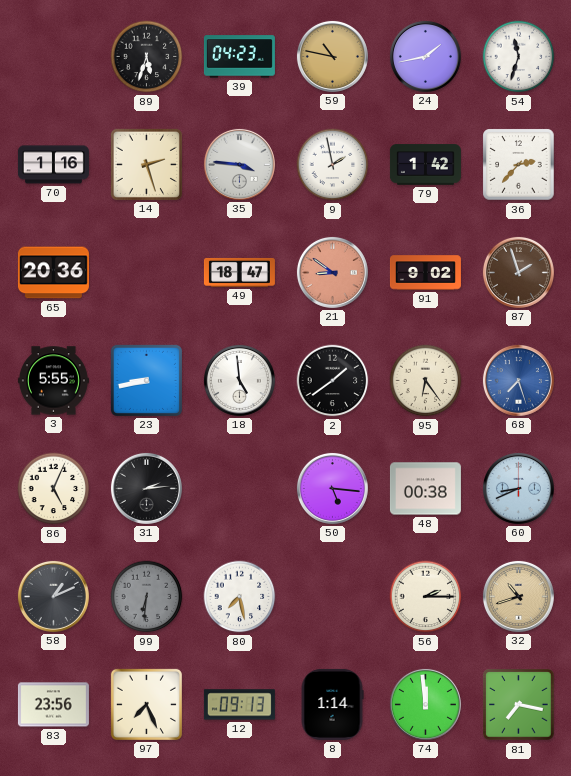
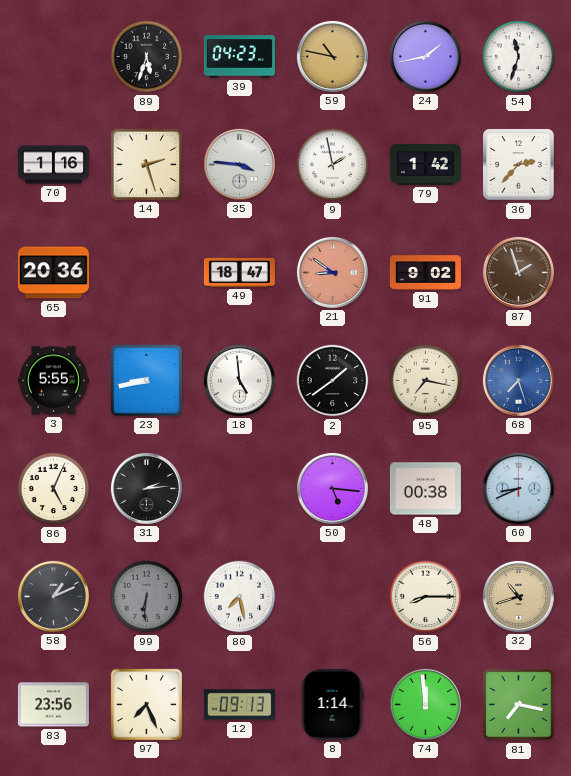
95: 6:24 -> 7:17
56: 2:15 -> 8:15
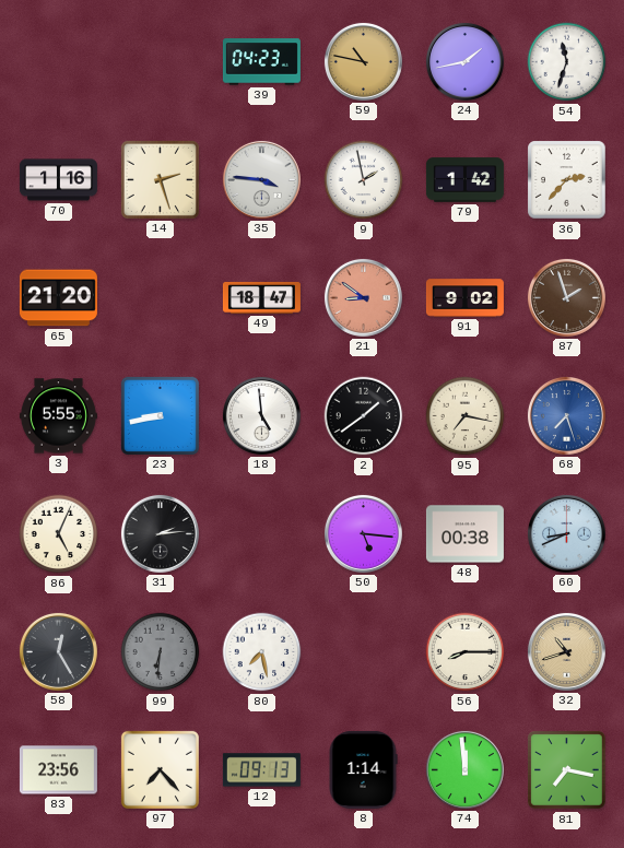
89: 5:33 -> none
65: 20:36 -> 21:20
58: 1:11 -> 12:25
97: 7:26 -> 7:23
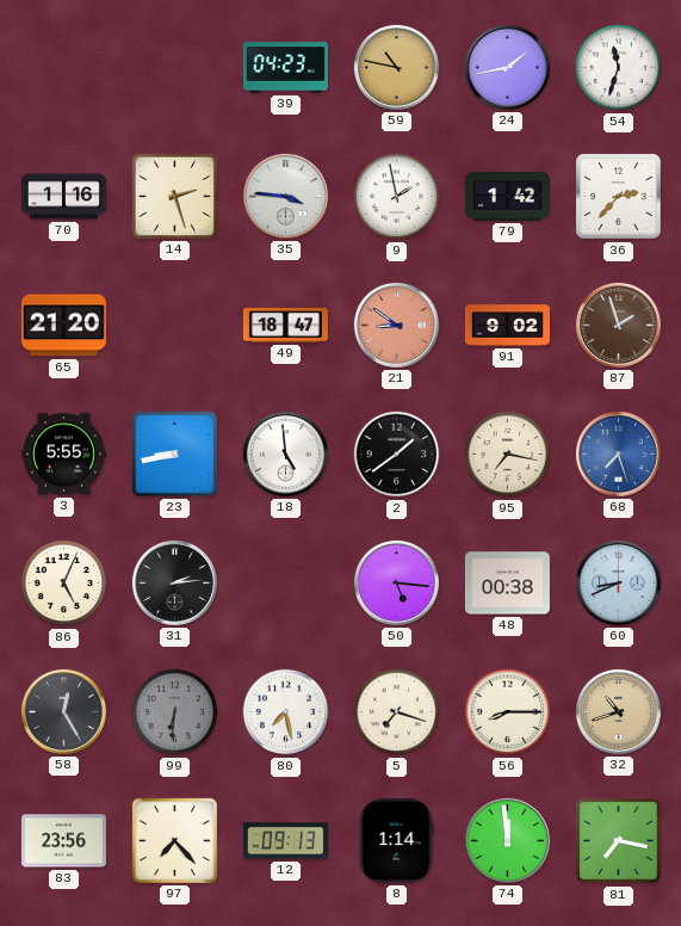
5: none -> 7:18
